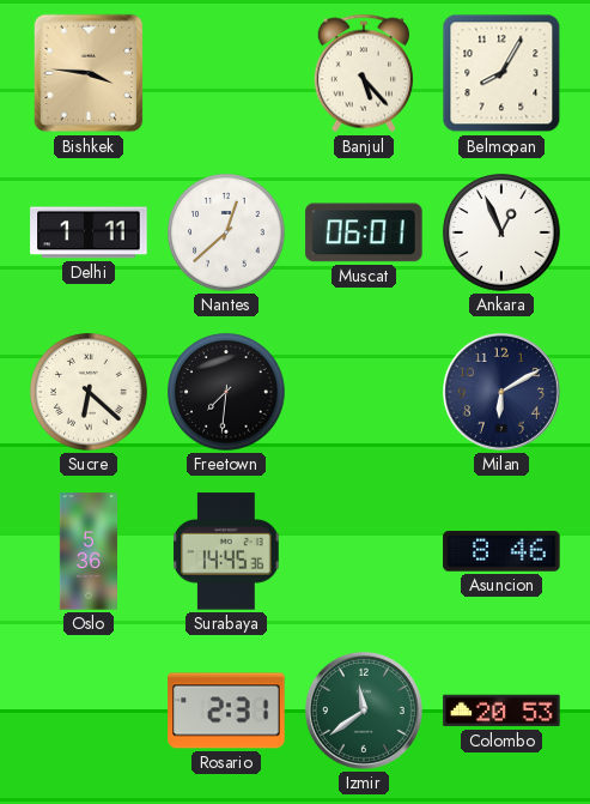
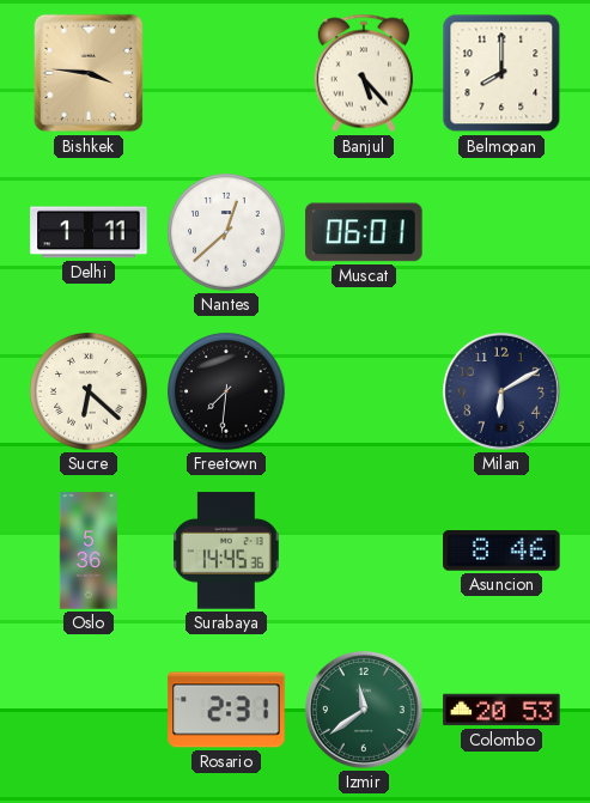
Belmopan: 8:05 -> 8:00
Ankara: 12:56 -> none
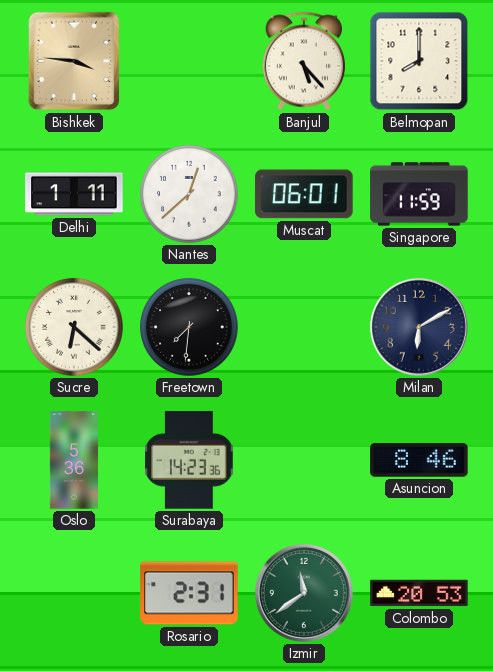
Singapore: none -> 11:59
Surabaya: 14:45 -> 14:23
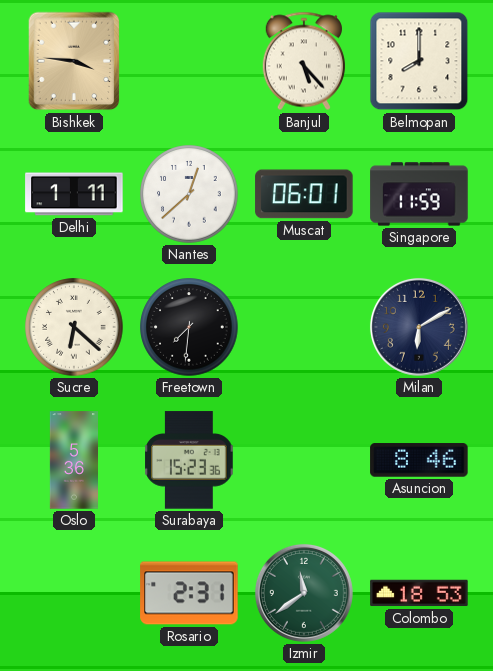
Surabaya: 14:23 -> 15:23
Colombo: 20:53 -> 18:53
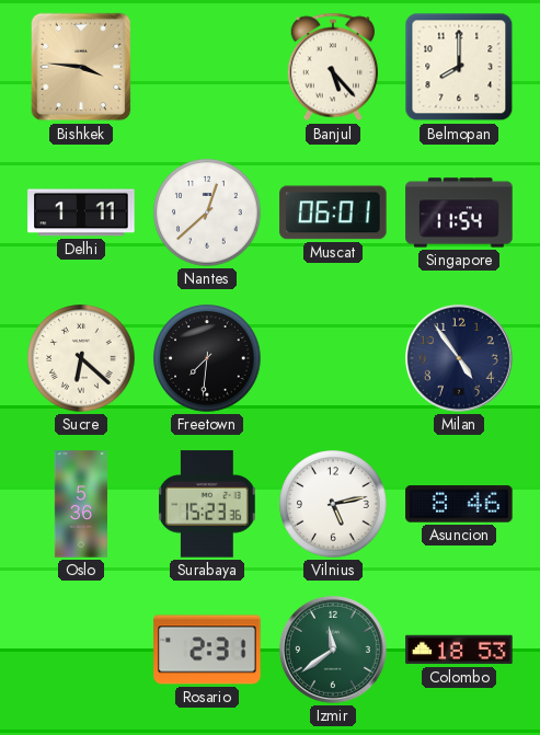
Singapore: 11:59 -> 11:54
Milan: 6:10 -> 4:54
Vilnius: none -> 5:13
